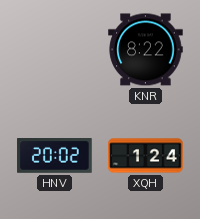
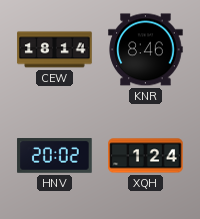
CEW: none -> 18:14
KNR: 8:22 -> 8:46
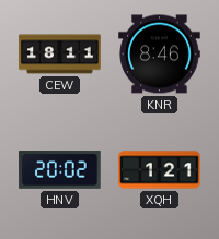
CEW: 18:14 -> 18:11
XQH: 1:24 -> 1:21
